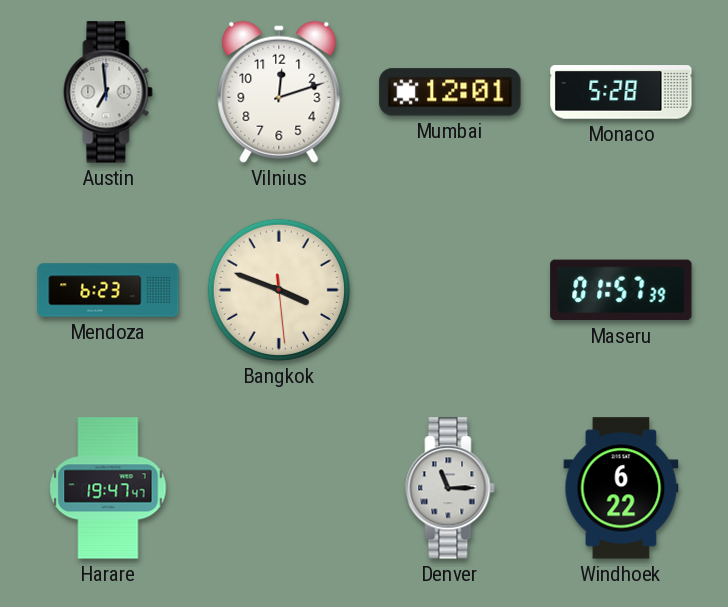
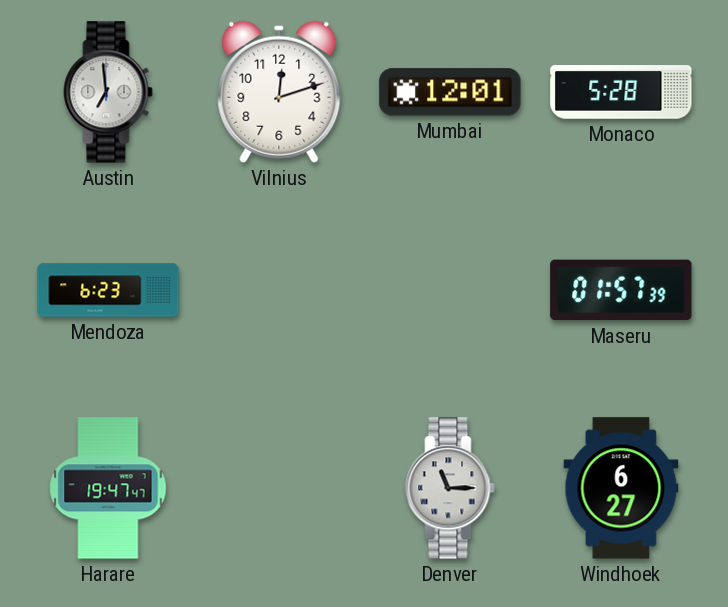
Bangkok: 3:48 -> none
Windhoek: 6:22 -> 6:27
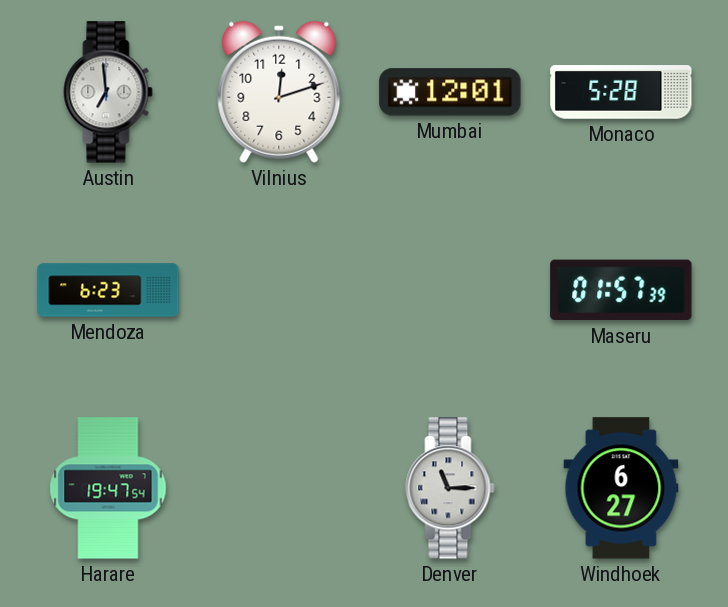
Harare: 19:47:47 -> 19:47:54
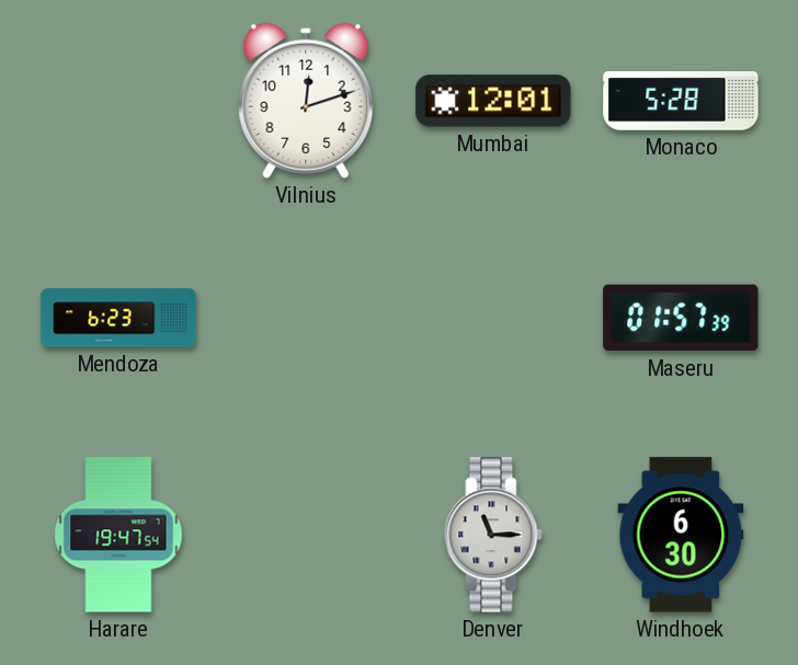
Austin: 6:59 -> none
Windhoek: 6:27 -> 6:30
